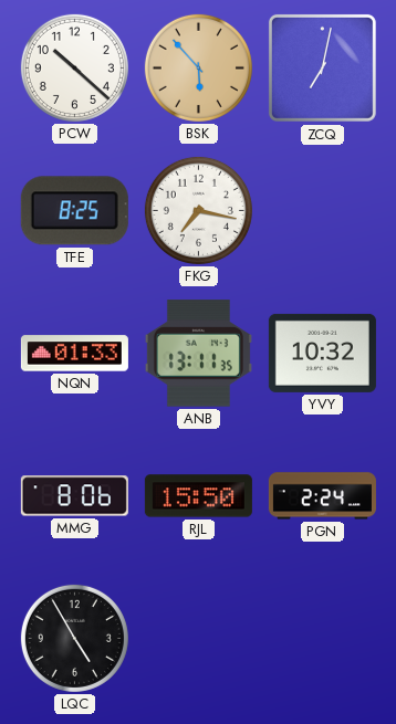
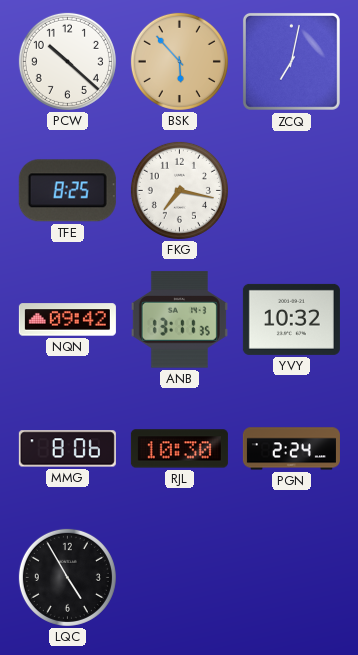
NQN: 01:33 -> 09:42
RJL: 15:50 -> 10:30
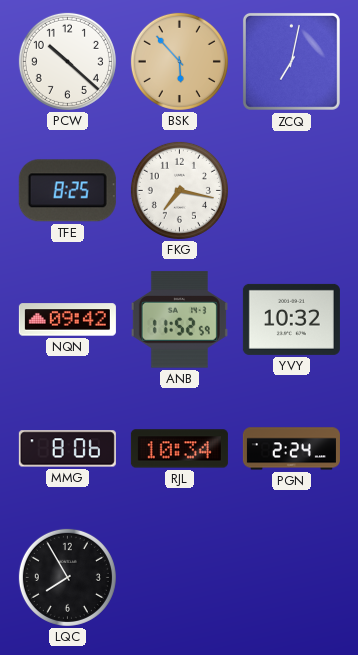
ANB: 13:11 -> 11:52
RJL: 10:30 -> 10:34
LQC: 4:55 -> 7:55
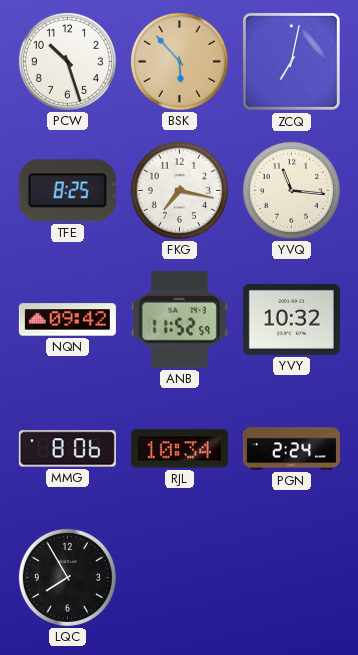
PCW: 10:22 -> 10:27
YVQ: none -> 11:16
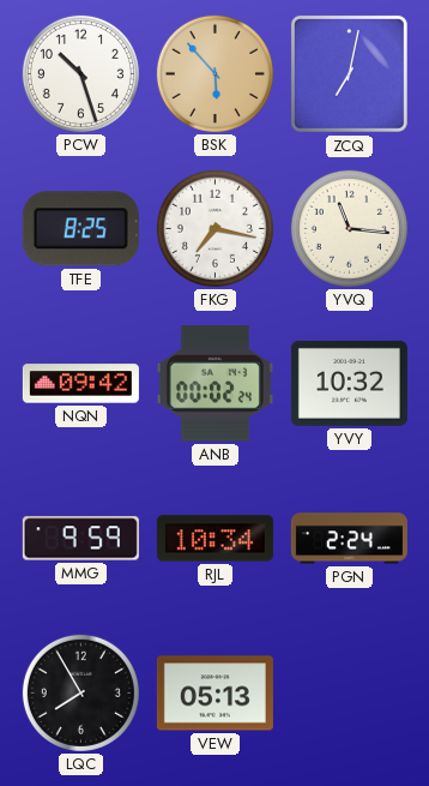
ANB: 11:52 -> 00:02
MMG: 8:06 -> 9:59
VEW: none -> 05:13
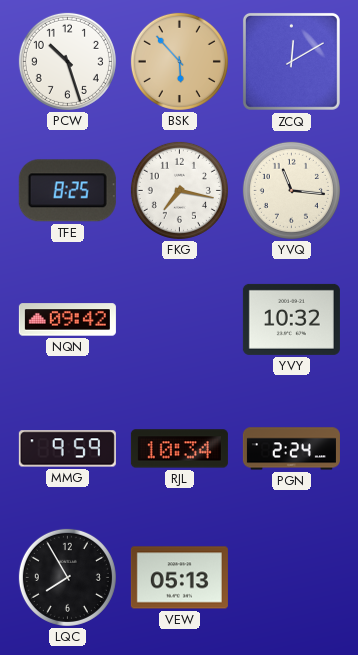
ZCQ: 7:02 -> 12:10
ANB: 00:02 -> none
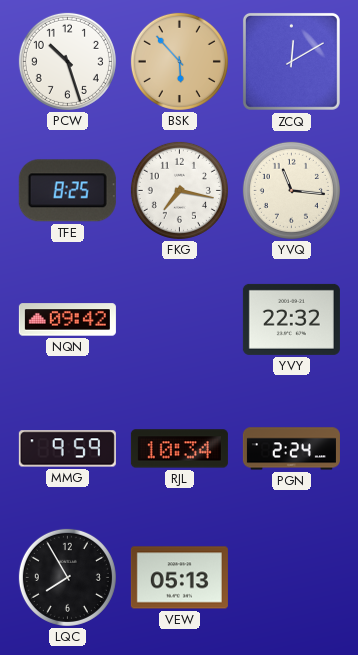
YVY: 10:32 -> 22:32
